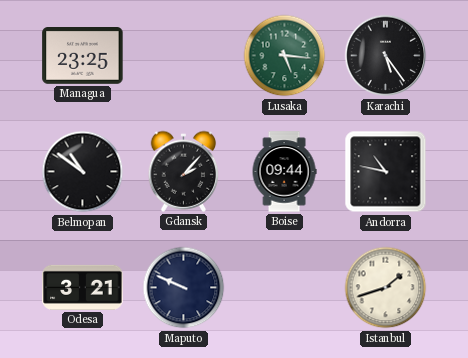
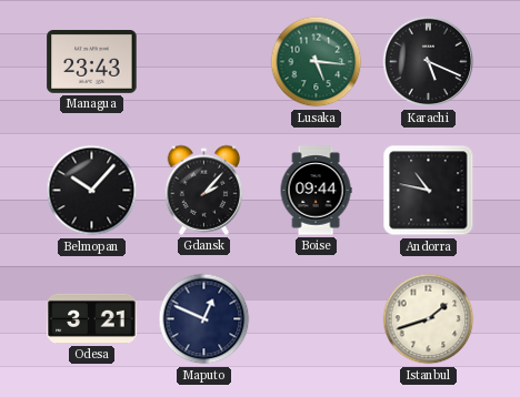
Managua: 23:25 -> 23:43
Karachi: 5:24 -> 5:19
Belmopan: 10:51 -> 10:07
Maputo: 9:49 -> 12:49
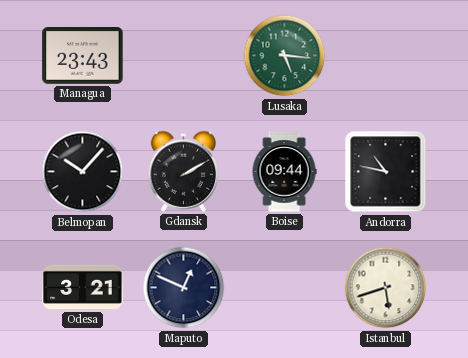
Karachi: 5:19 -> none
Gdansk: 2:07 -> 2:10
Istanbul: 1:42 -> 5:42
